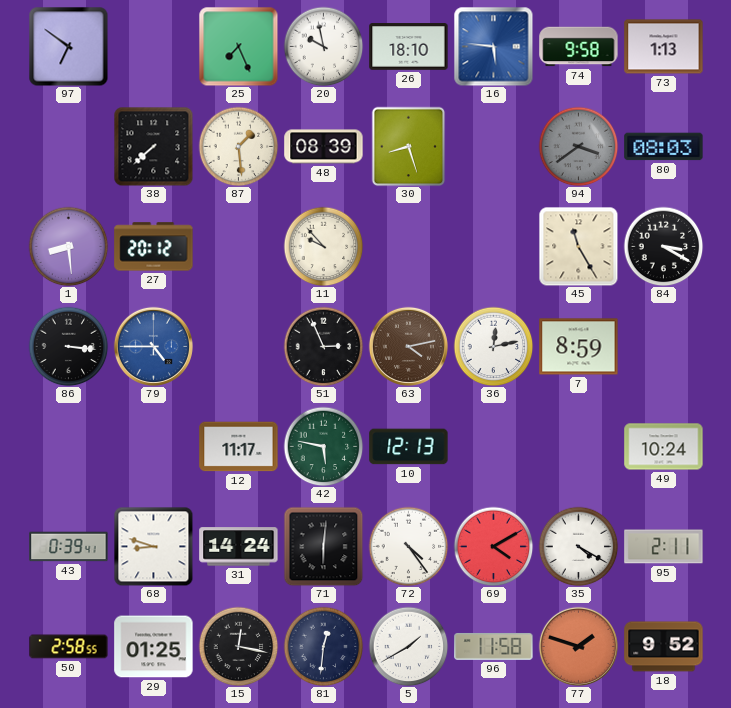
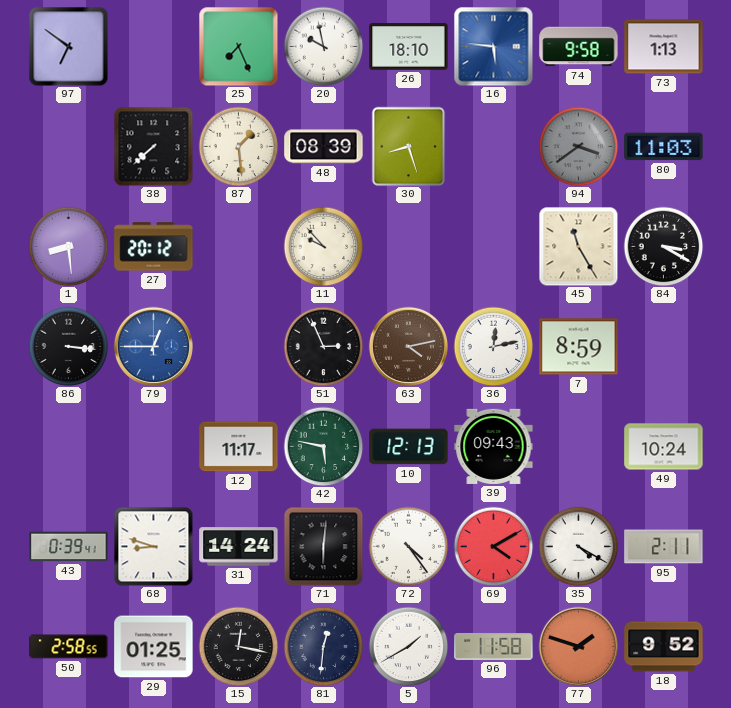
80: 08:03 -> 11:03
79: 4:45 -> 12:45
39: none -> 09:43
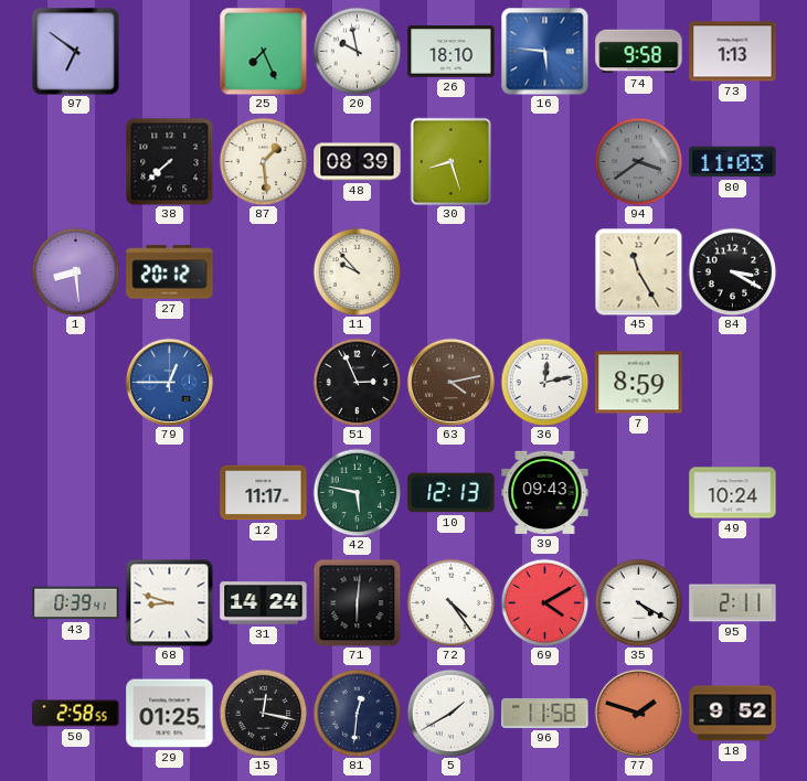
86: 3:16 -> none
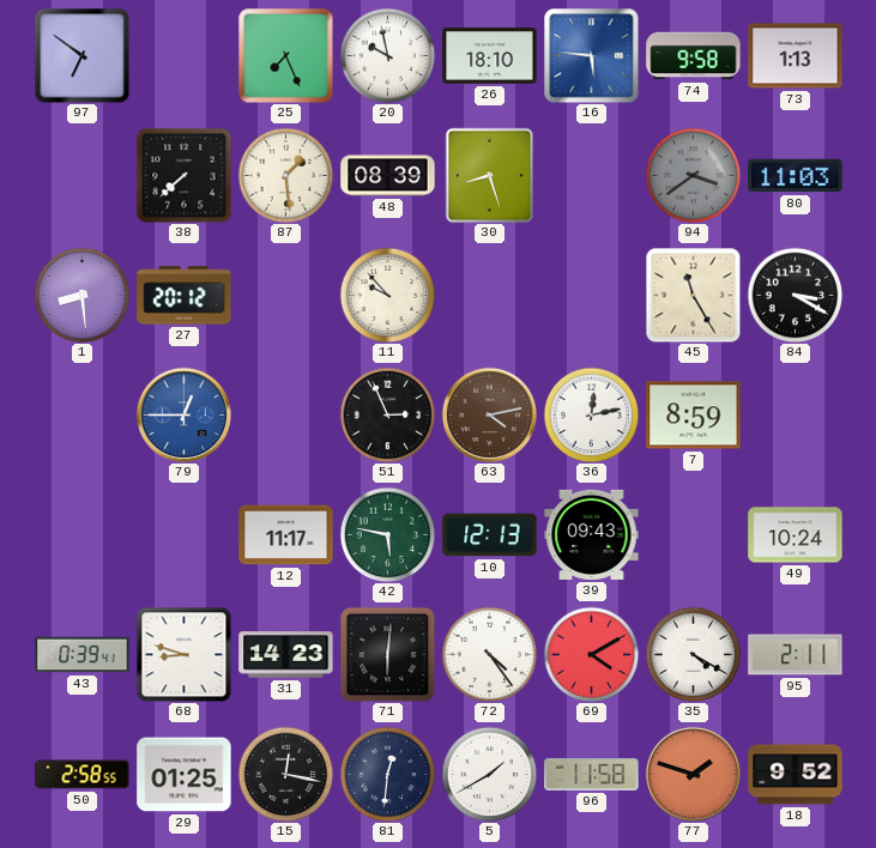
31: 14:24 -> 14:23
